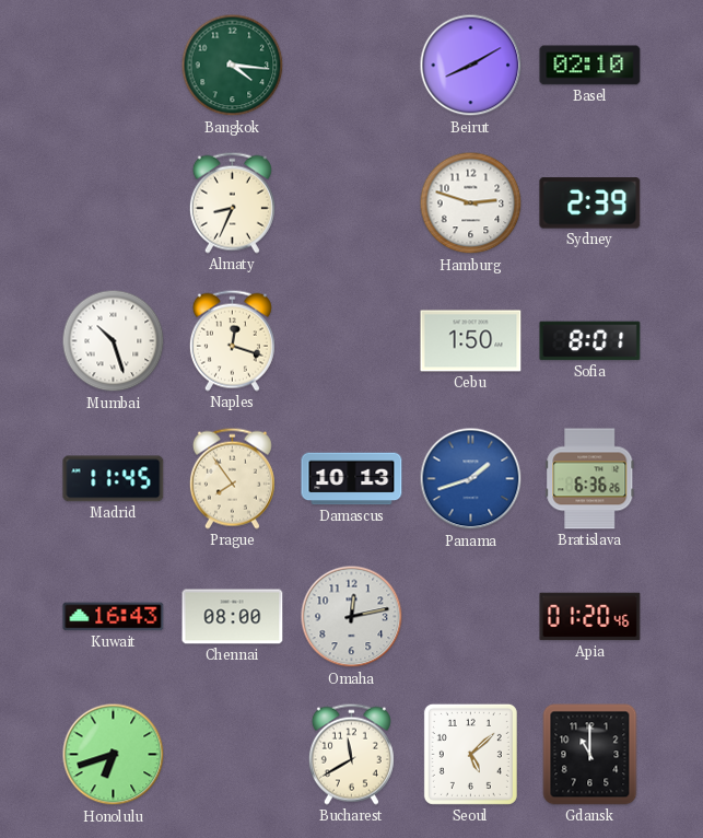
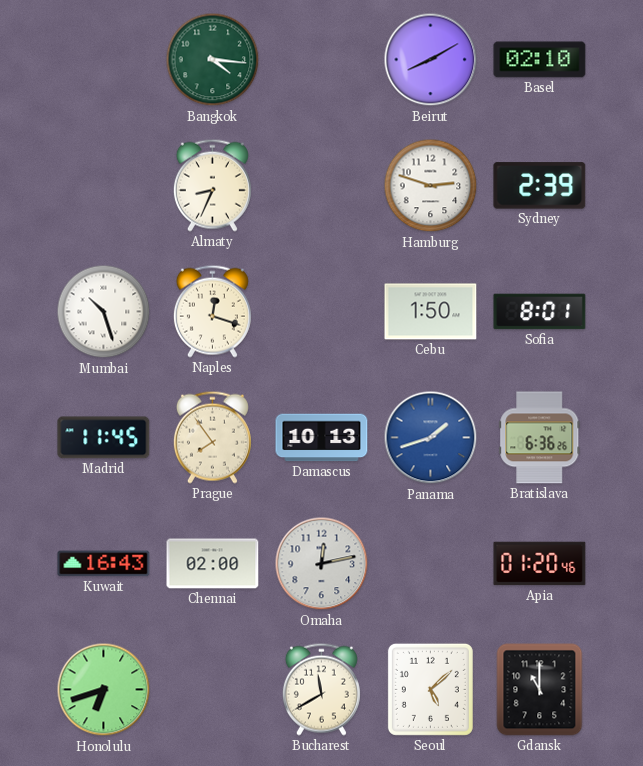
Chennai: 08:00 -> 02:00
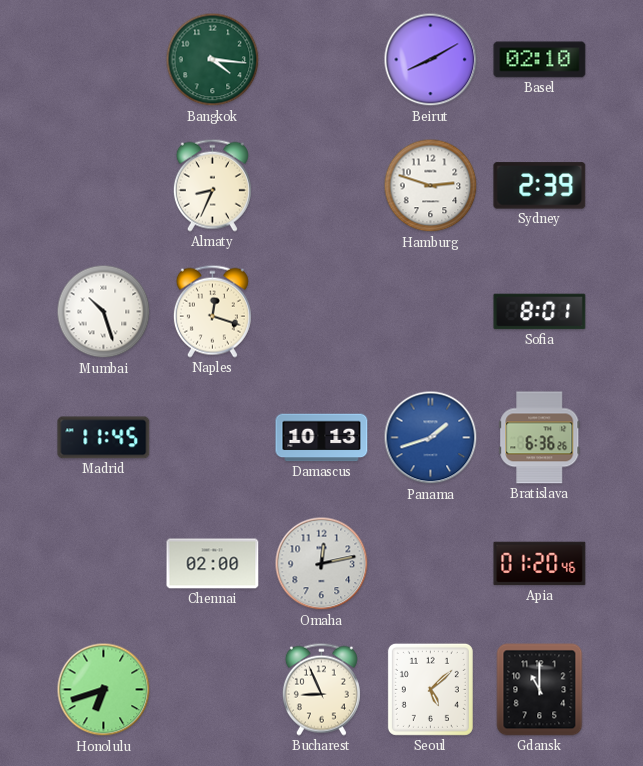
Cebu: 1:50 -> none
Prague: 7:54 -> none
Kuwait: 16:43 -> none
Bucharest: 11:40 -> 8:56
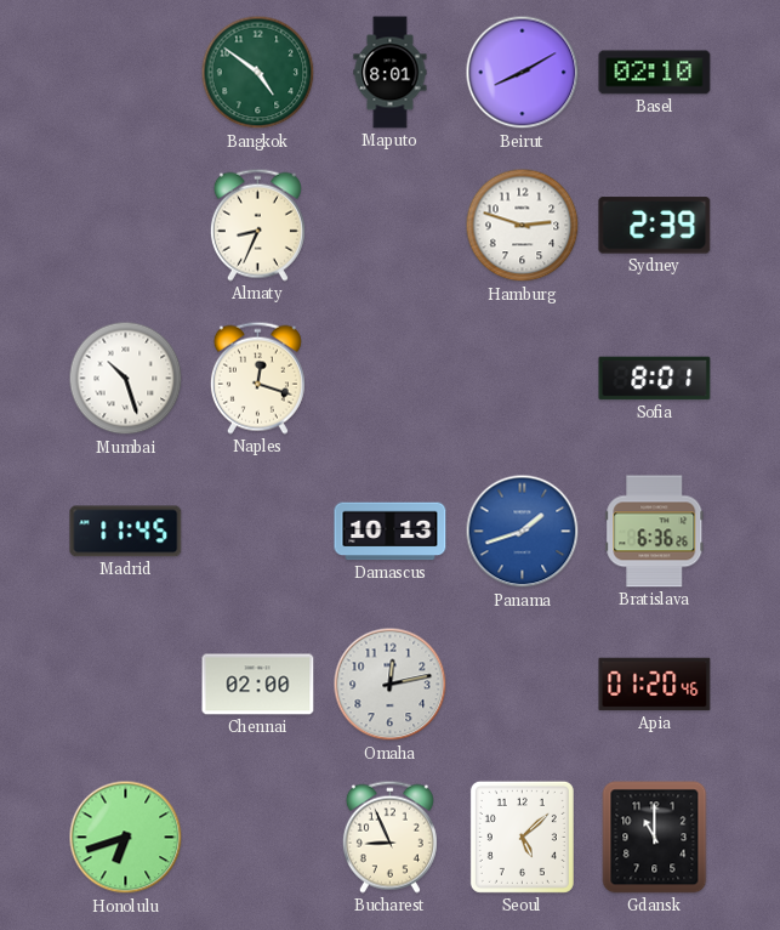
Bangkok: 4:16 -> 4:51
Maputo: none -> 8:01
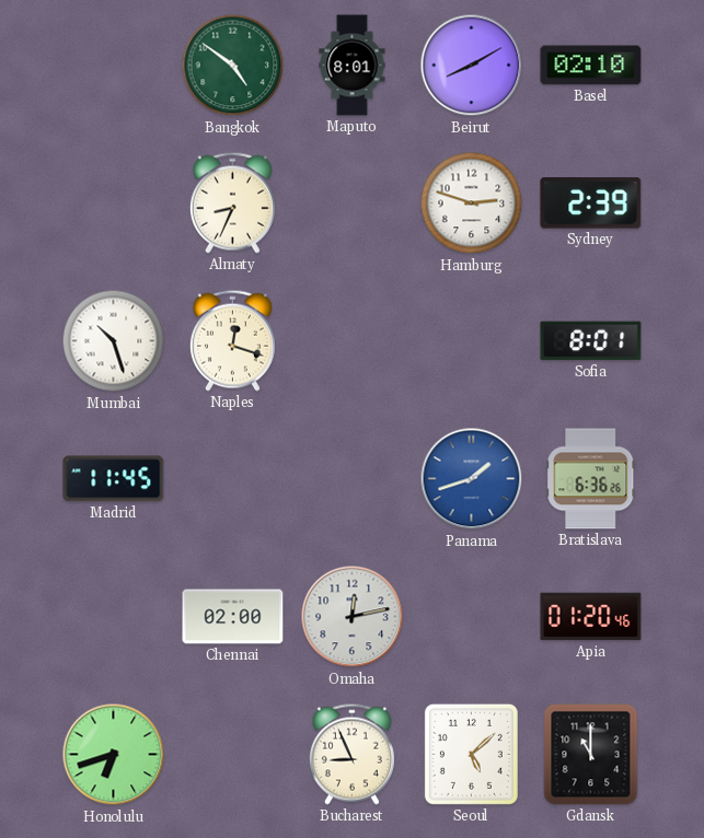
Damascus: 10:13 -> none
